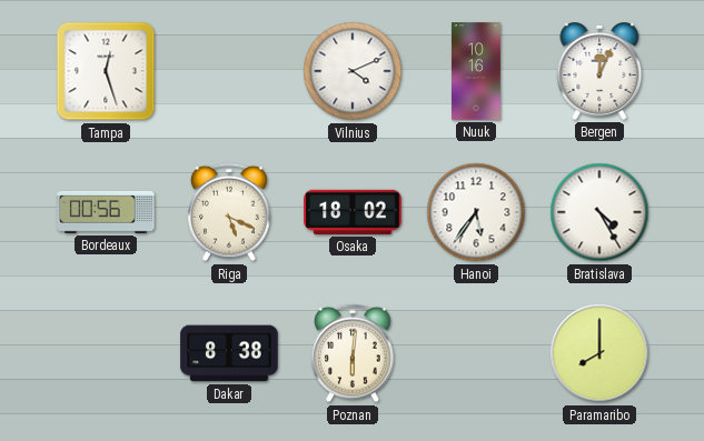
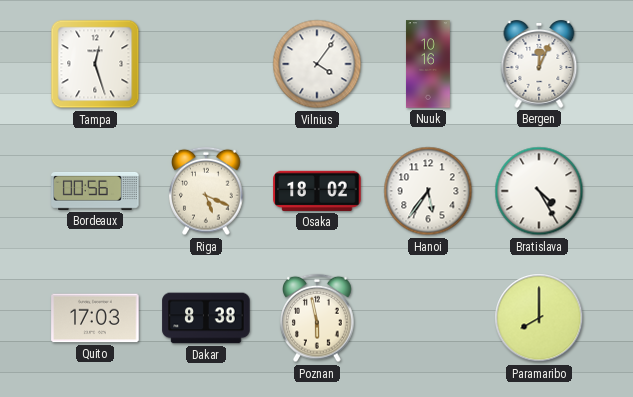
Vilnius: 4:11 -> 4:06
Quito: none -> 17:03
Poznan: 6:01 -> 5:58
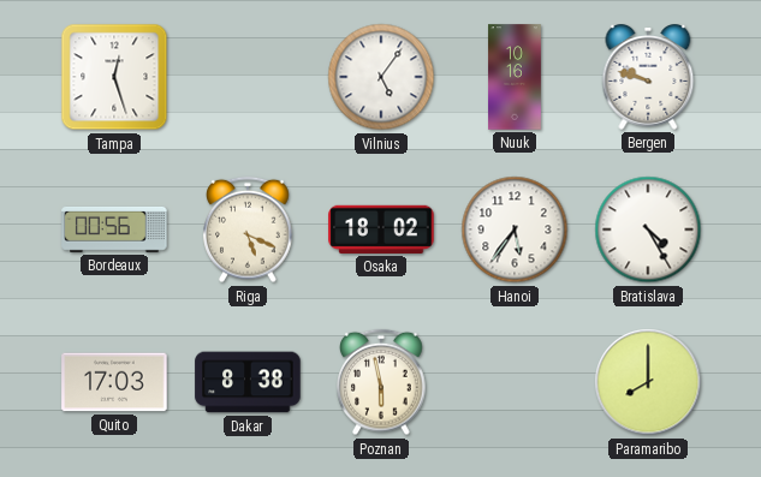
Vilnius: 4:06 -> 5:06
Bergen: 12:04 -> 9:48
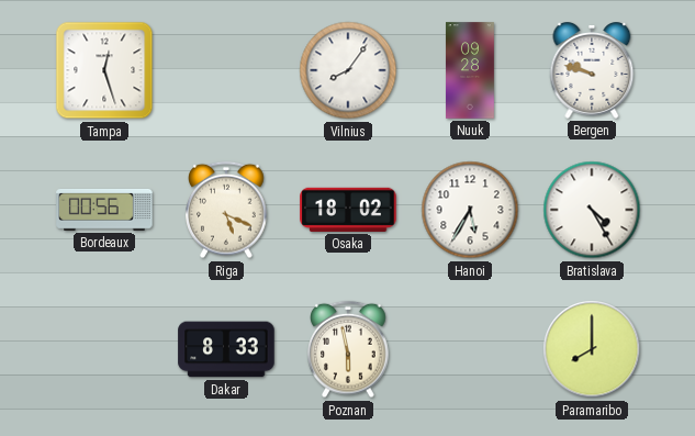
Vilnius: 5:06 -> 8:06
Nuuk: 10:16 -> 09:28
Hanoi: 5:36 -> 5:35
Quito: 17:03 -> none
Dakar: 8:38 -> 8:33
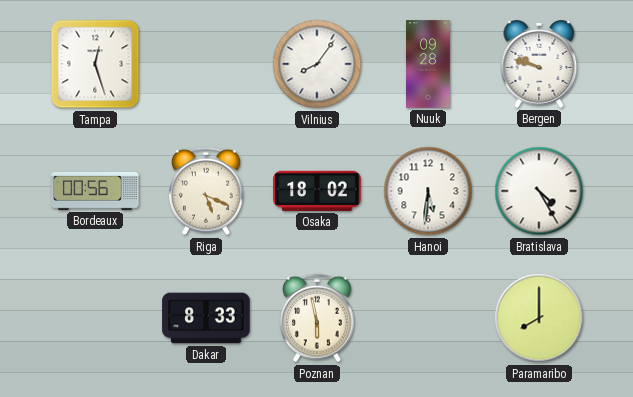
Hanoi: 5:35 -> 5:31
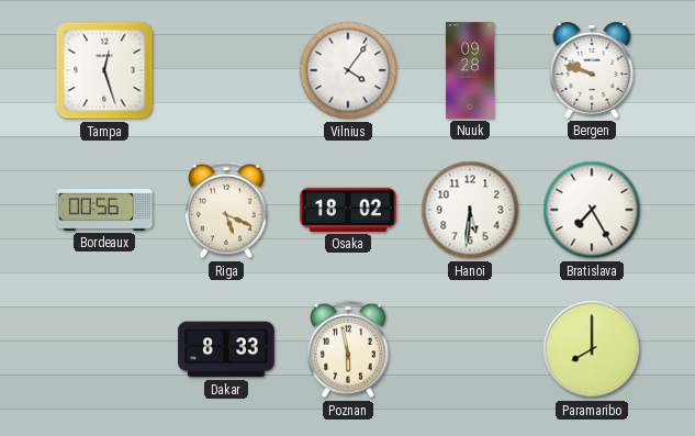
Vilnius: 8:06 -> 4:06
Bratislava: 4:25 -> 7:25
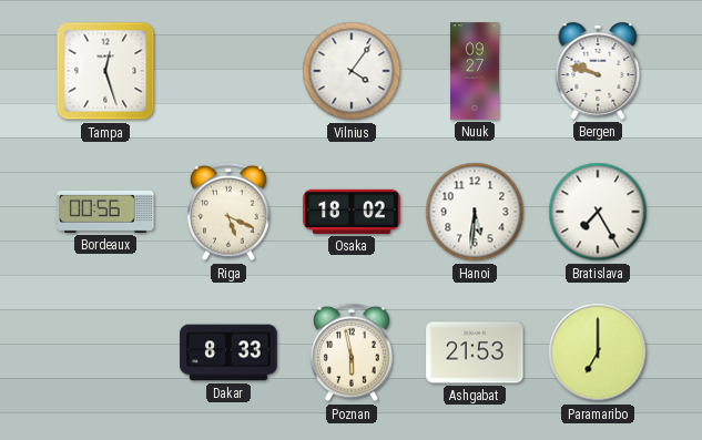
Nuuk: 09:28 -> 09:27
Ashgabat: none -> 21:53
Paramaribo: 8:00 -> 7:00
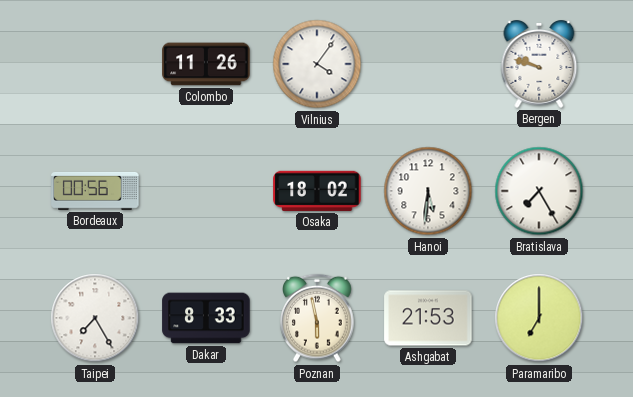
Tampa: 12:27 -> none
Colombo: none -> 11:26
Nuuk: 09:27 -> none
Riga: 5:19 -> none
Taipei: none -> 7:25
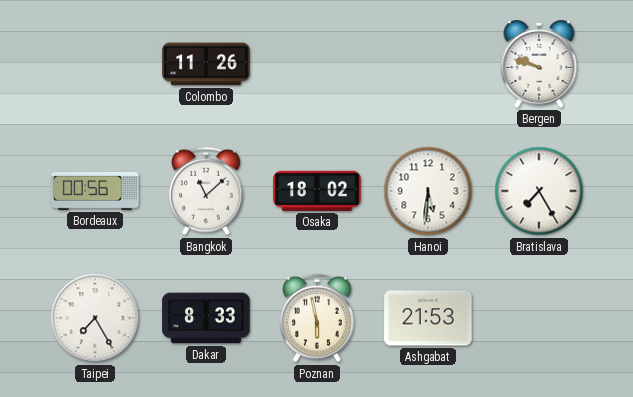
Vilnius: 4:06 -> none
Bangkok: none -> 11:08
Paramaribo: 7:00 -> none
